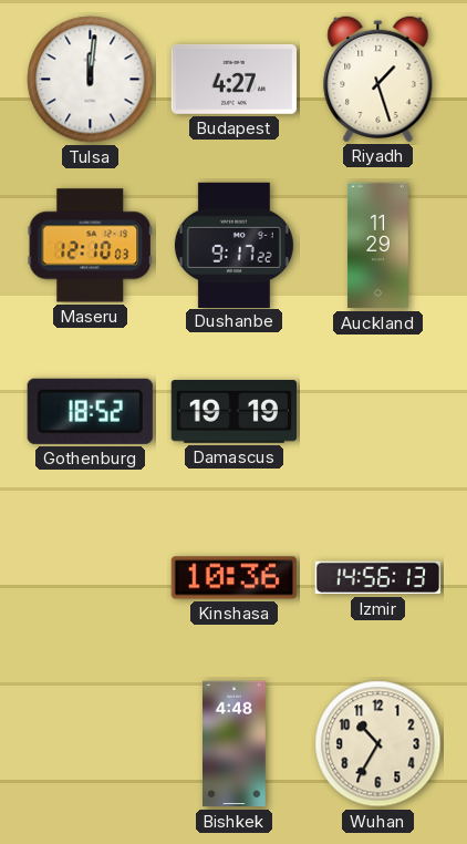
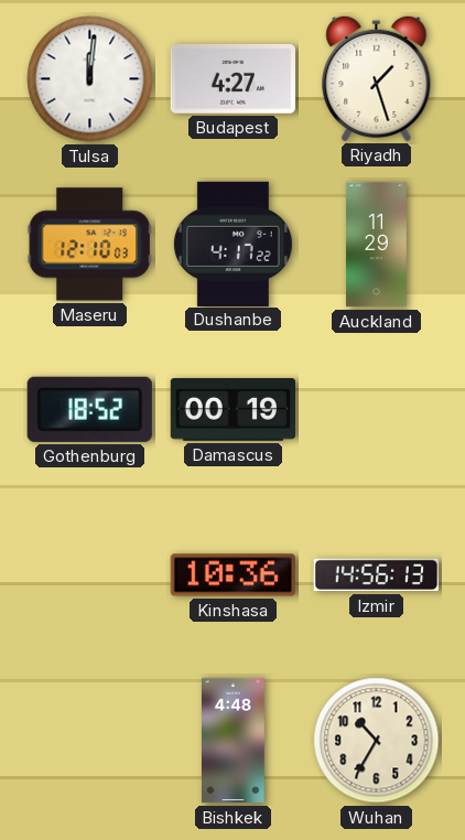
Dushanbe: 9:17 -> 4:17
Damascus: 19:19 -> 00:19
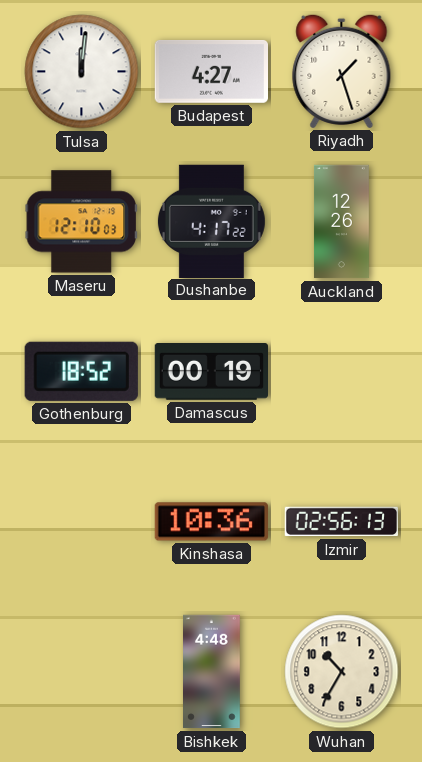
Auckland: 11:29 -> 12:26
Izmir: 14:56 -> 02:56
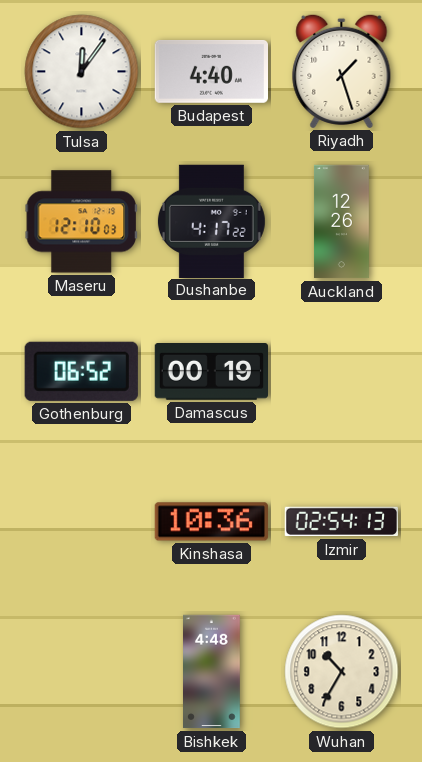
Tulsa: 12:01 -> 12:06
Budapest: 4:27 -> 4:40
Gothenburg: 18:52 -> 06:52
Izmir: 02:56 -> 02:54
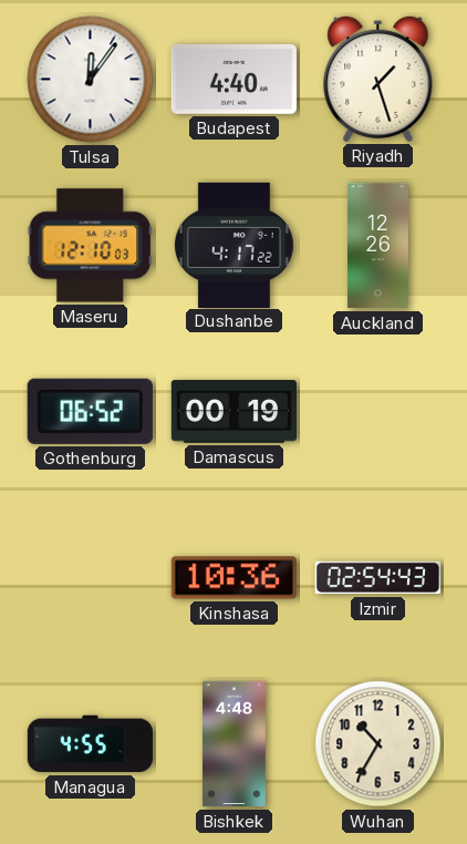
Izmir: 02:54:13 -> 02:54:43
Managua: none -> 4:55
